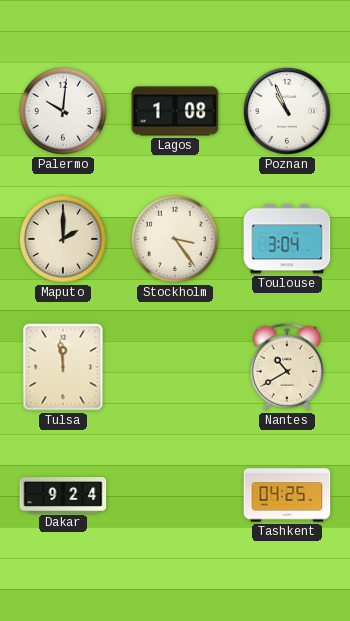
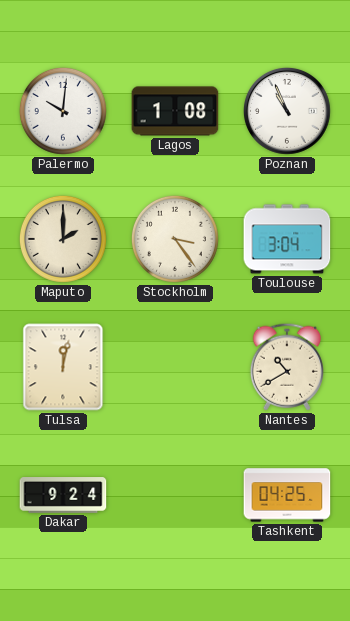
Tulsa: 11:59 -> 12:02
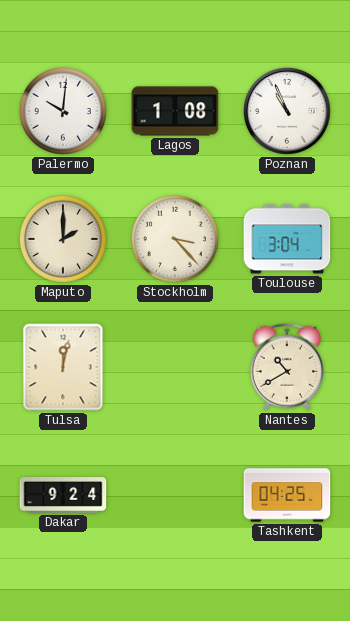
Stockholm: 3:24 -> 3:23
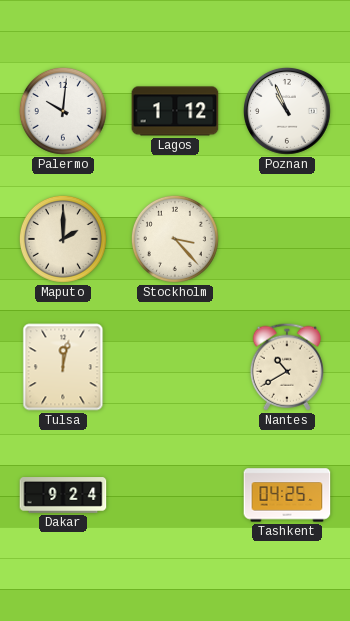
Lagos: 1:08 -> 1:12
Toulouse: 3:04 -> none
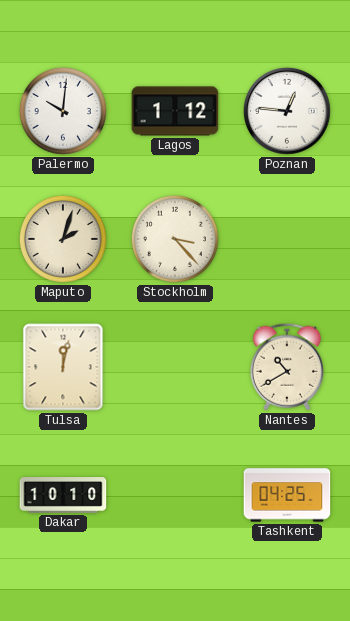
Poznan: 10:56 -> 12:46
Maputo: 2:00 -> 2:03
Dakar: 9:24 -> 10:10
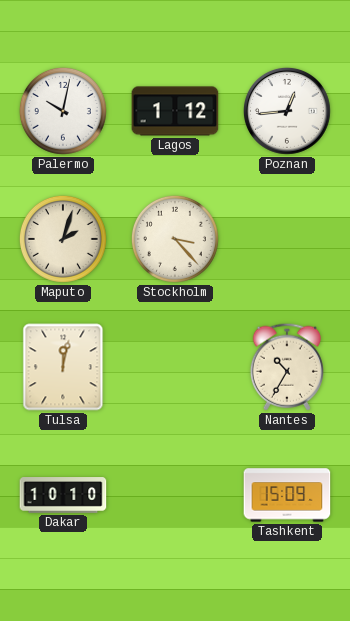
Palermo: 10:01 -> 10:02
Poznan: 12:46 -> 12:44
Nantes: 10:40 -> 10:35
Tashkent: 04:25 -> 15:09
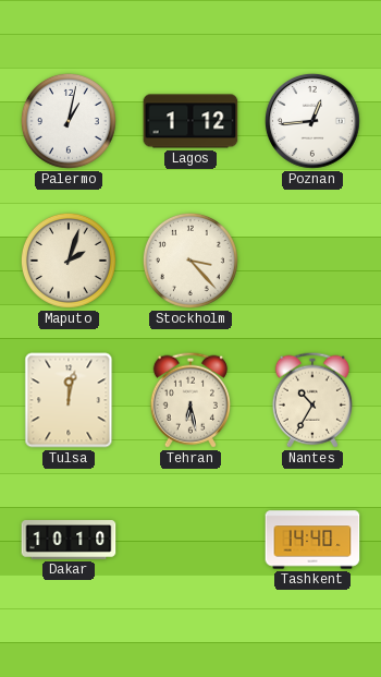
Palermo: 10:02 -> 1:02
Tehran: none -> 6:28
Tashkent: 15:09 -> 14:40
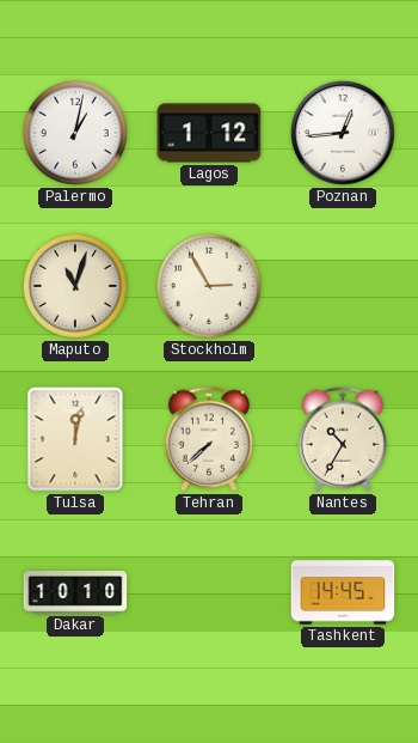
Maputo: 2:03 -> 11:03
Stockholm: 3:23 -> 2:55
Tehran: 6:28 -> 7:38
Tashkent: 14:40 -> 14:45
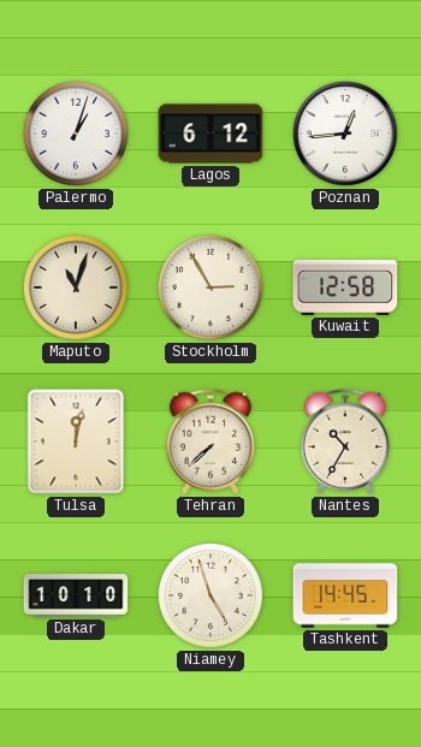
Palermo: 1:02 -> 1:03
Lagos: 1:12 -> 6:12
Kuwait: none -> 12:58
Niamey: none -> 4:57
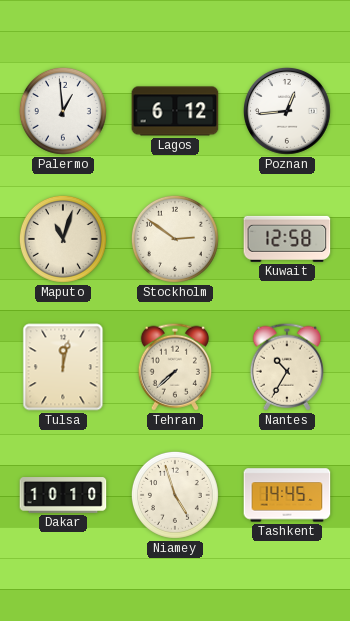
Palermo: 1:03 -> 12:59
Stockholm: 2:55 -> 2:51
